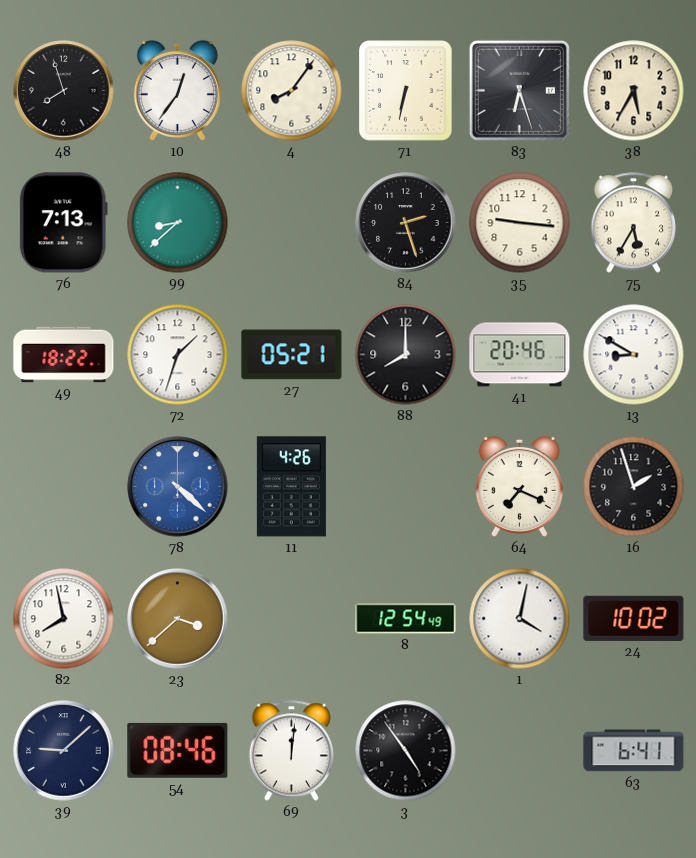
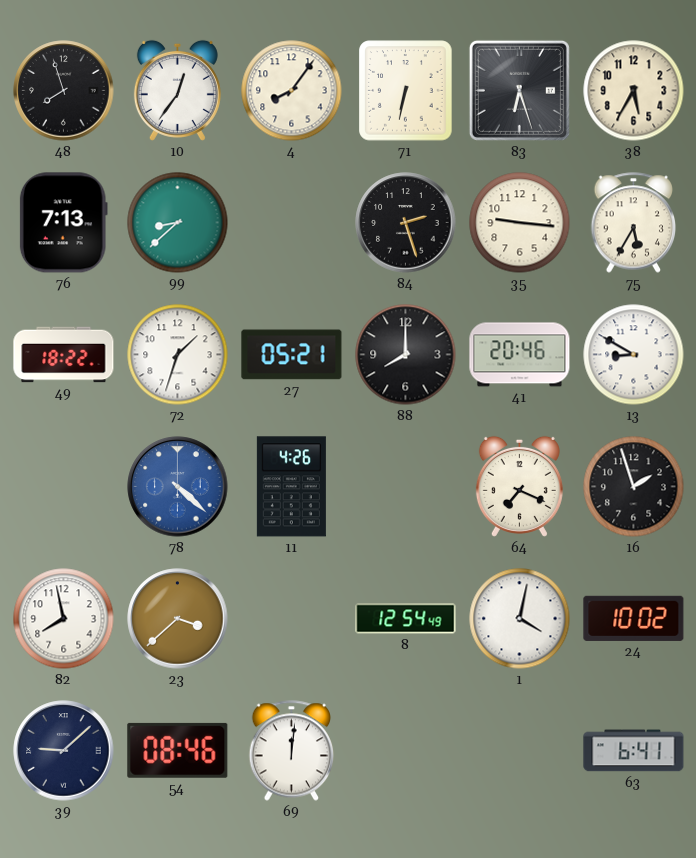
3: 4:54 -> none
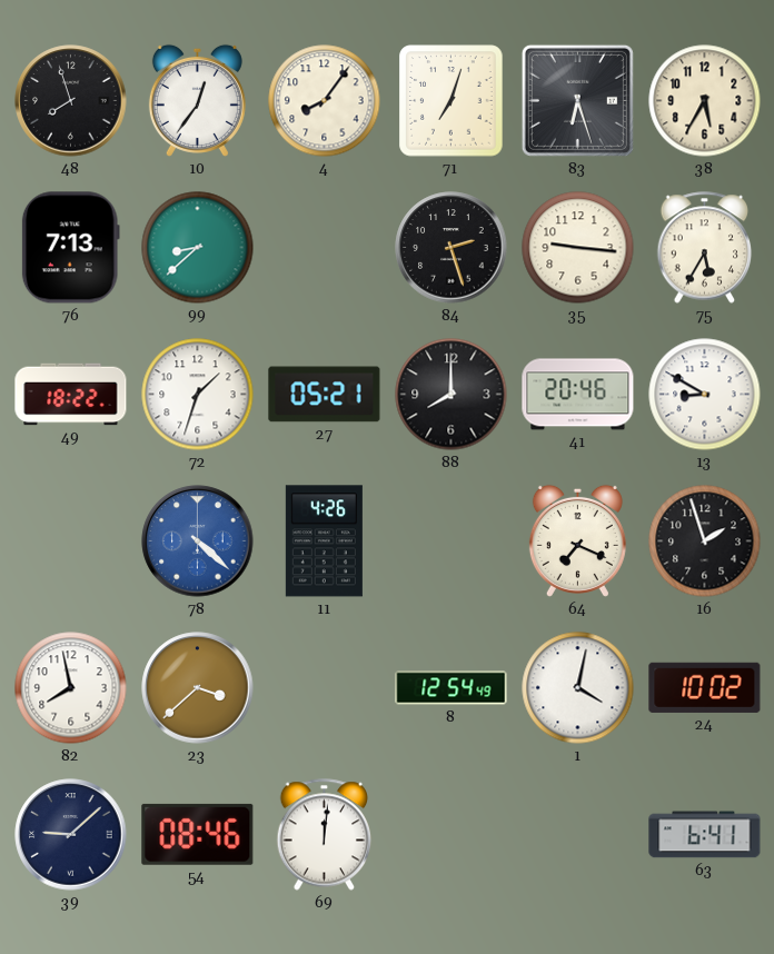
71: 6:32 -> 7:03
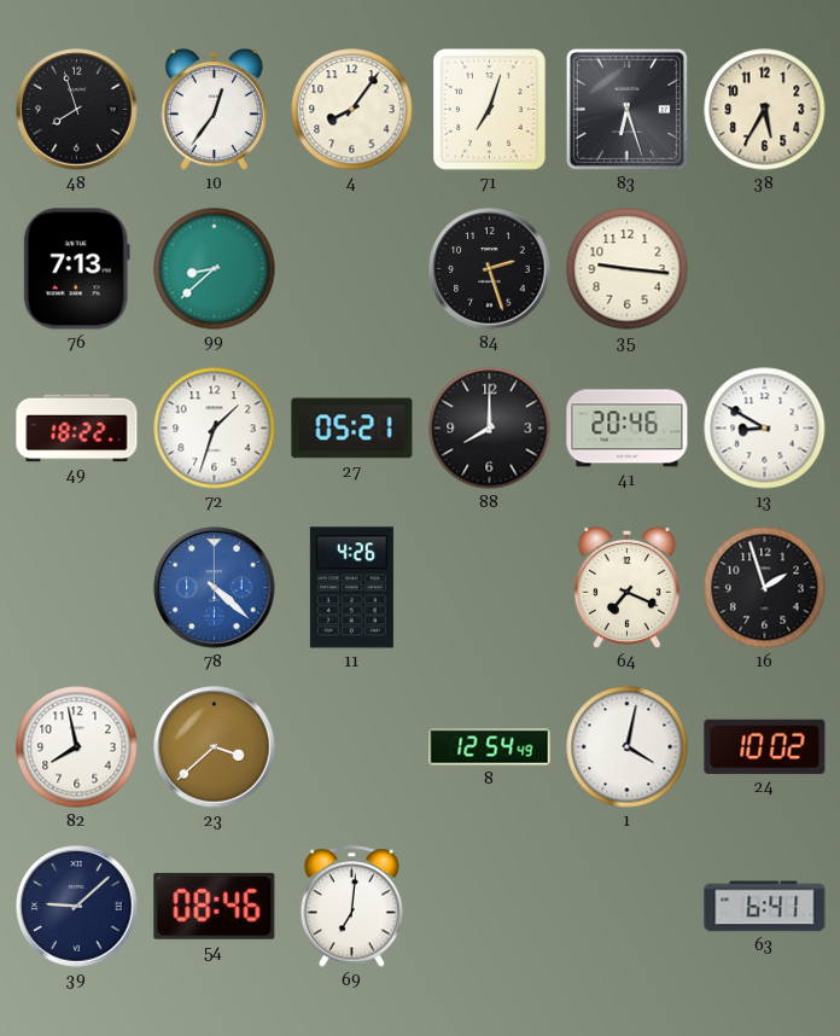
75: 5:35 -> none
69: 12:01 -> 7:01
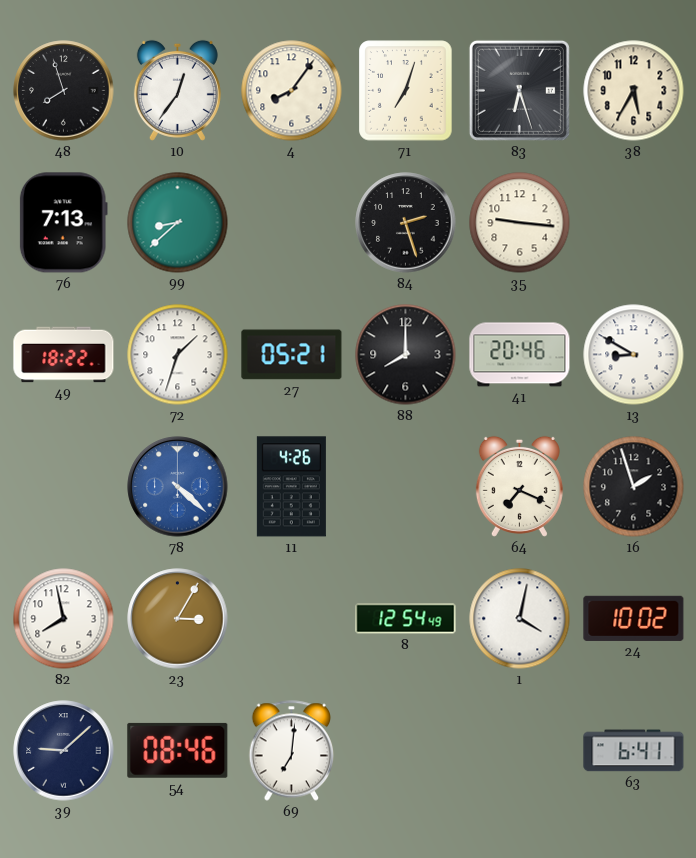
23: 3:38 -> 3:05
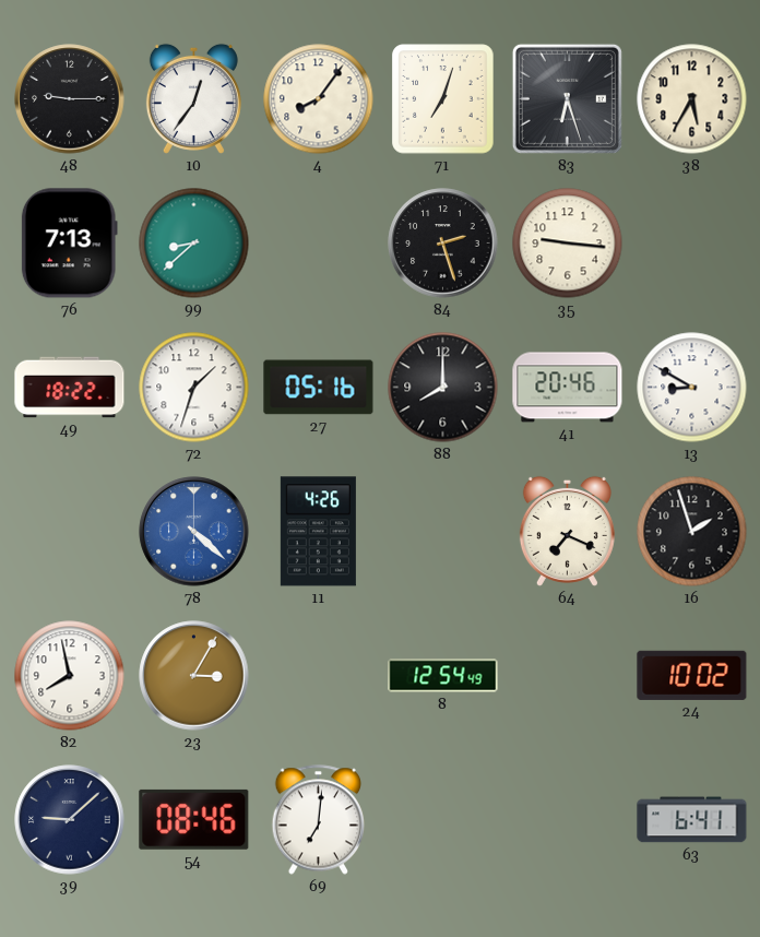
48: 7:57 -> 9:15
27: 05:21 -> 05:16
1: 4:02 -> none
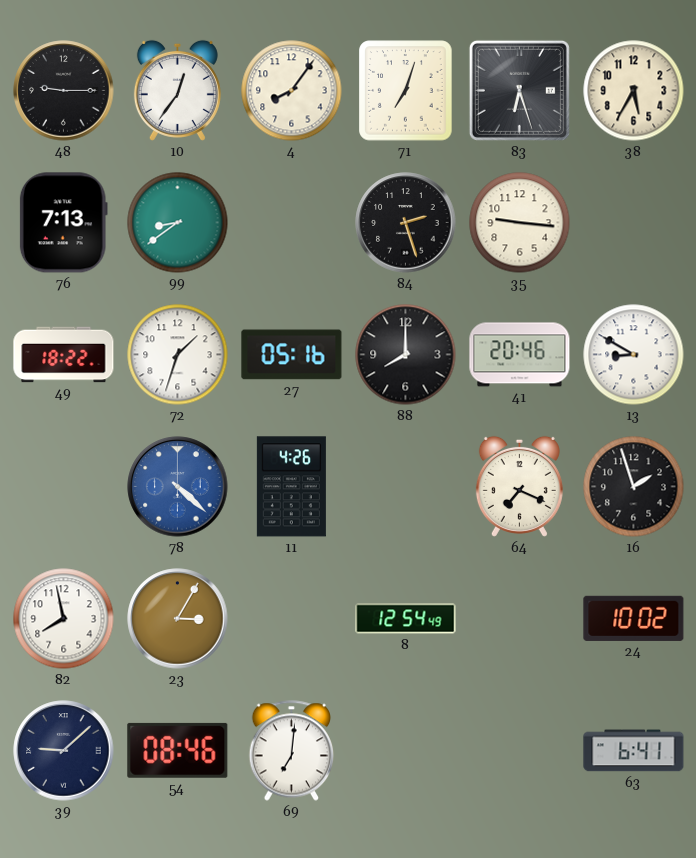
99: 8:38 -> 8:39
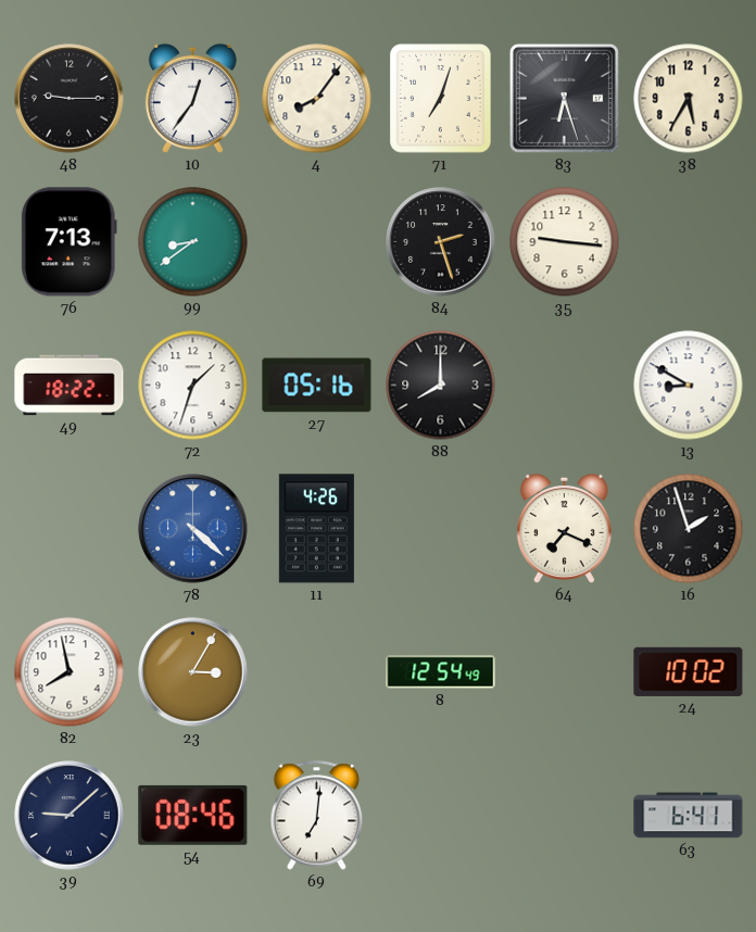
41: 20:46 -> none
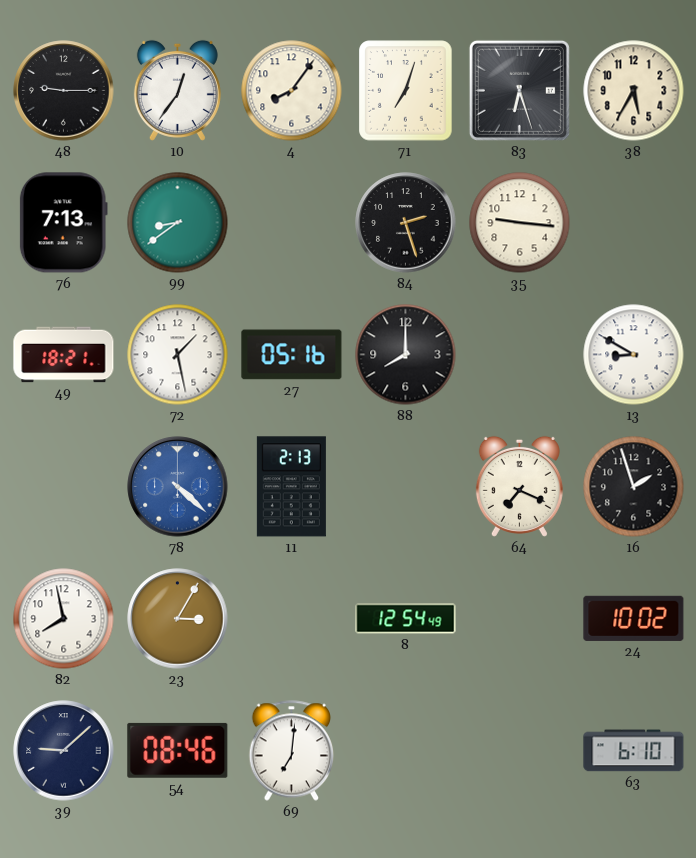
49: 18:22 -> 18:21
72: 1:33 -> 1:28
11: 4:26 -> 2:13
63: 6:41 -> 6:10
